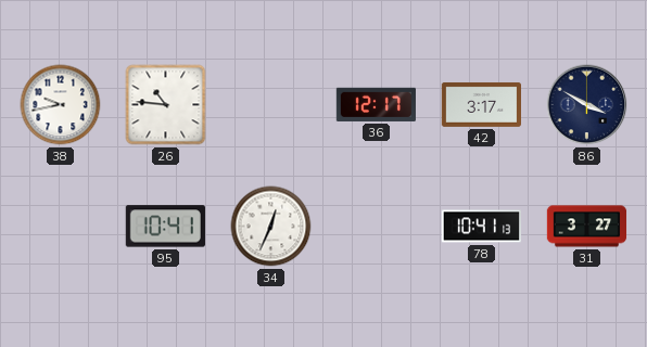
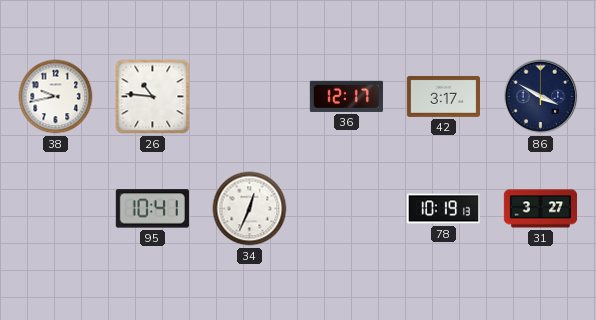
78: 10:41 -> 10:19
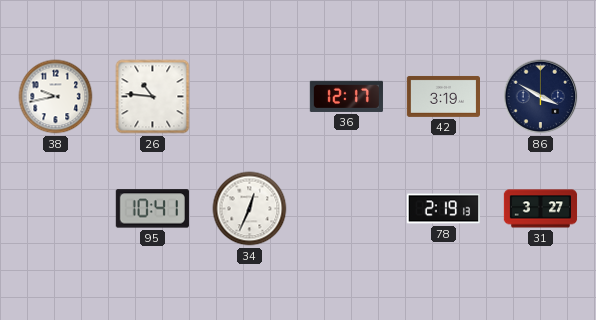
42: 3:17 -> 3:19
78: 10:19 -> 2:19
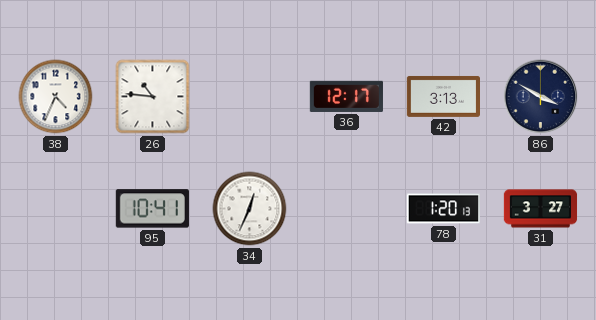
38: 9:43 -> 4:34
42: 3:19 -> 3:13
78: 2:19 -> 1:20
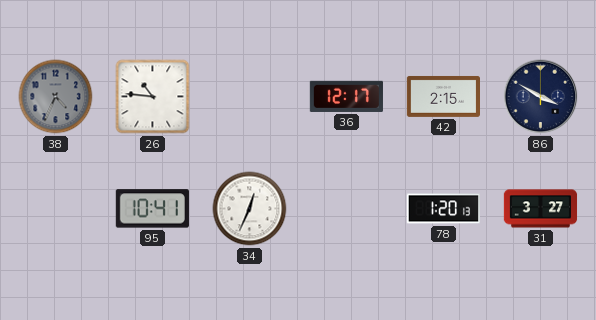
38 dial: white -> grey
42: 3:13 -> 2:15
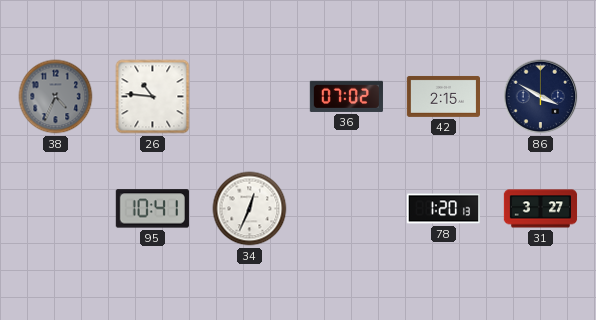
36: 12:17 -> 07:02
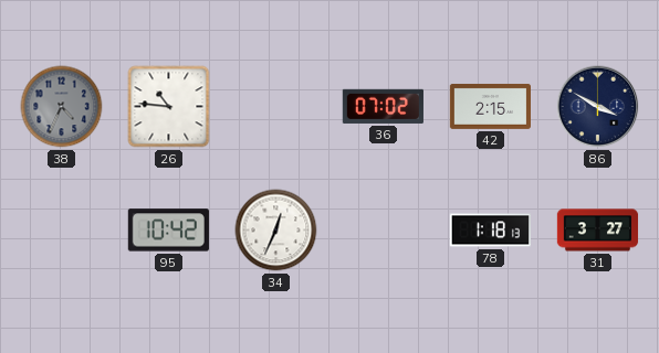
95: 10:41 -> 10:42
78: 1:20 -> 1:18
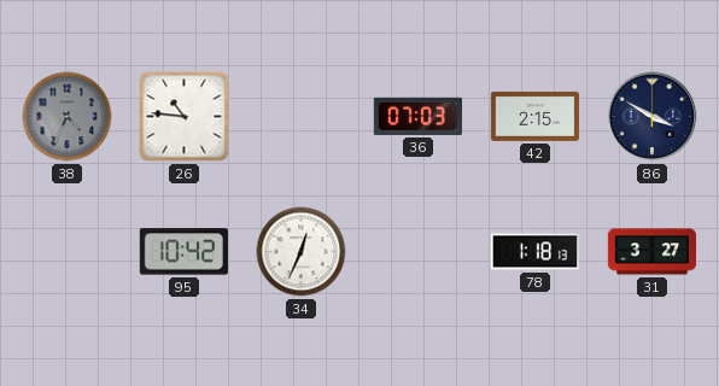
36: 07:02 -> 07:03
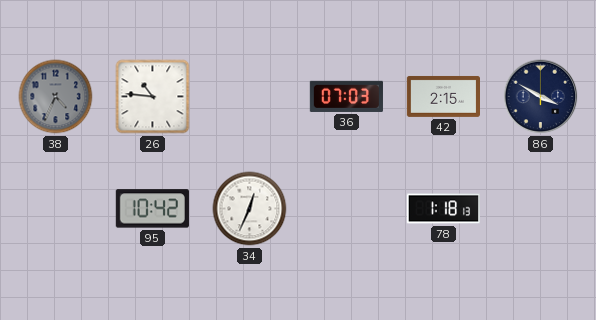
31: 3:27 -> none
